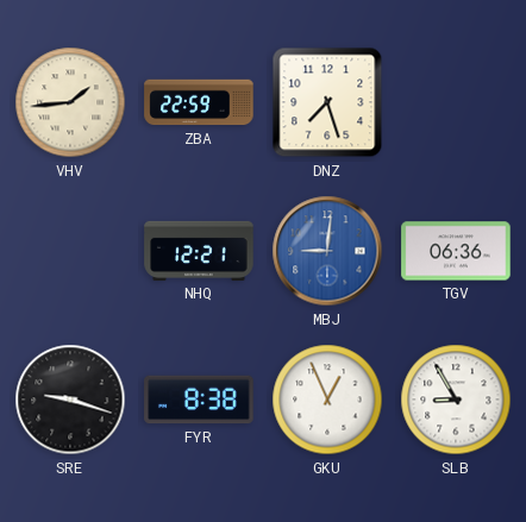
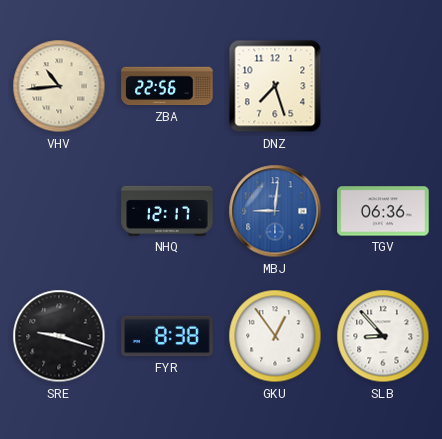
VHV: 1:44 -> 10:44
ZBA: 22:59 -> 22:56
NHQ: 12:21 -> 12:17
GKU: 12:56 -> 12:54
SLB: 8:55 -> 8:53
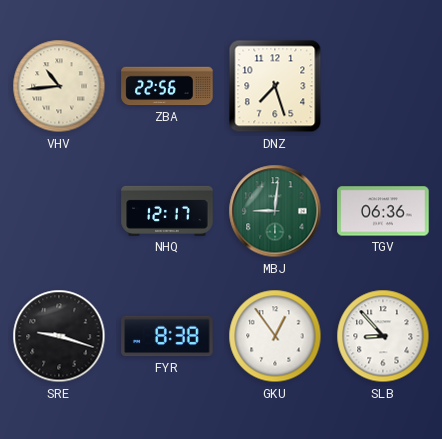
MBJ dial: blue -> green
